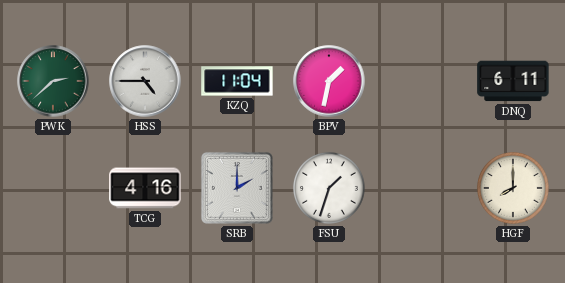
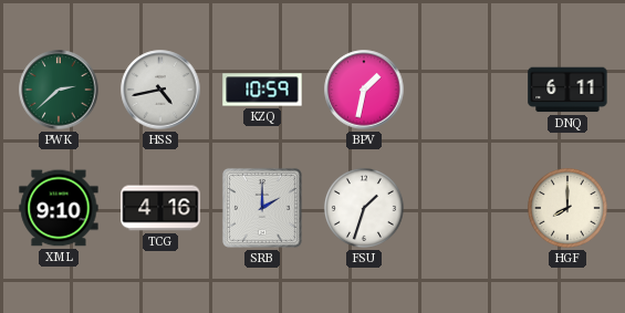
HSS: 4:45 -> 4:43
KZQ: 11:04 -> 10:59
XML: none -> 9:10
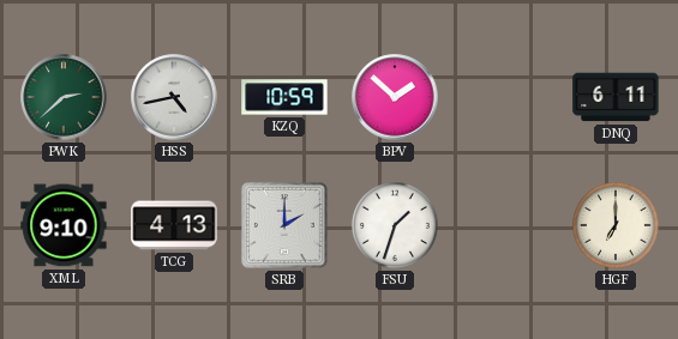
BPV: 1:32 -> 1:52
TCG: 4:16 -> 4:13
HGF: 8:00 -> 7:00
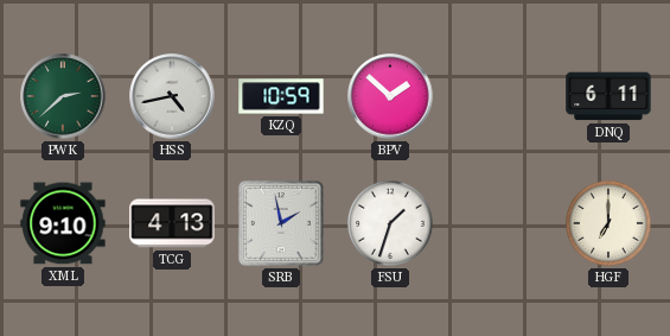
SRB: 2:00 -> 1:58
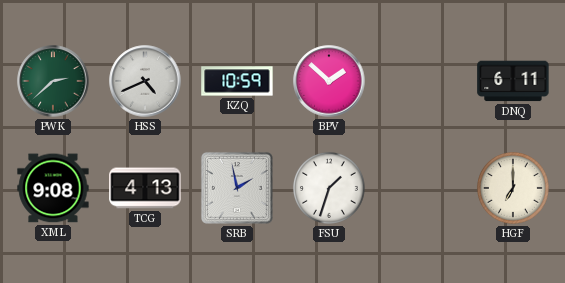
HSS: 4:43 -> 4:41
XML: 9:10 -> 9:08
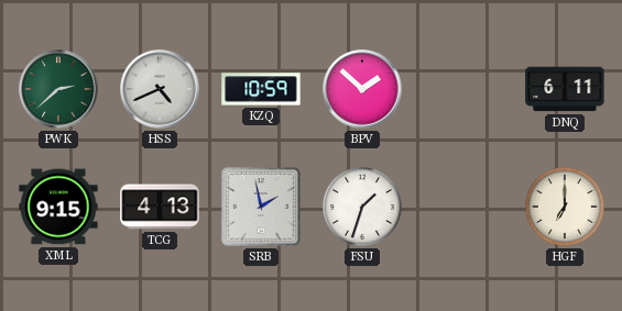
XML: 9:08 -> 9:15
